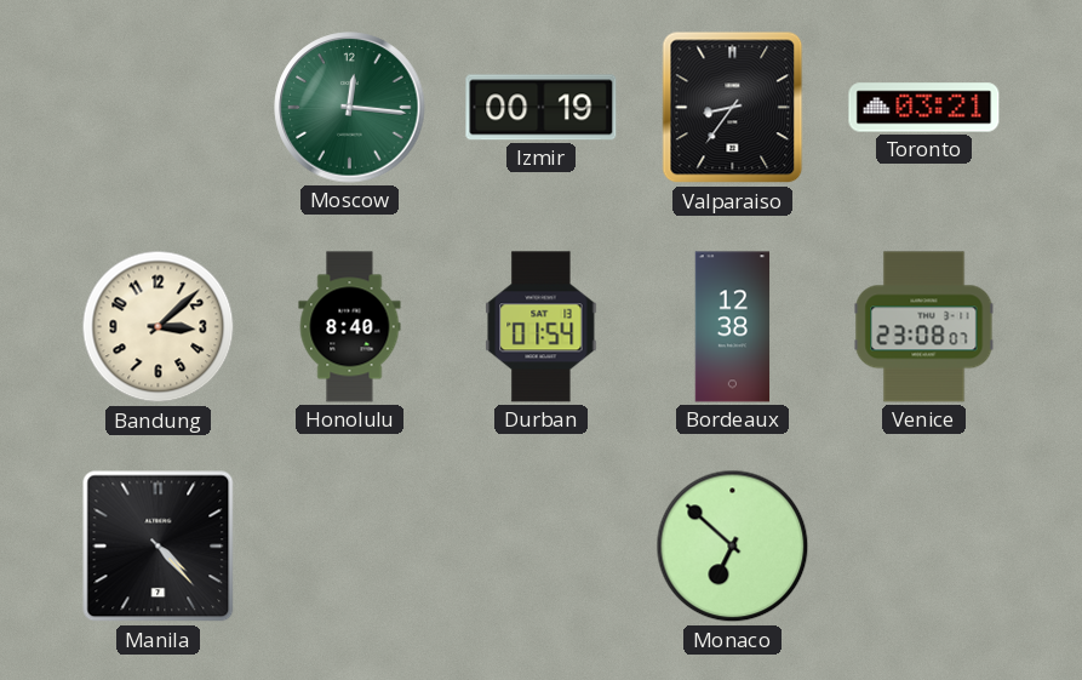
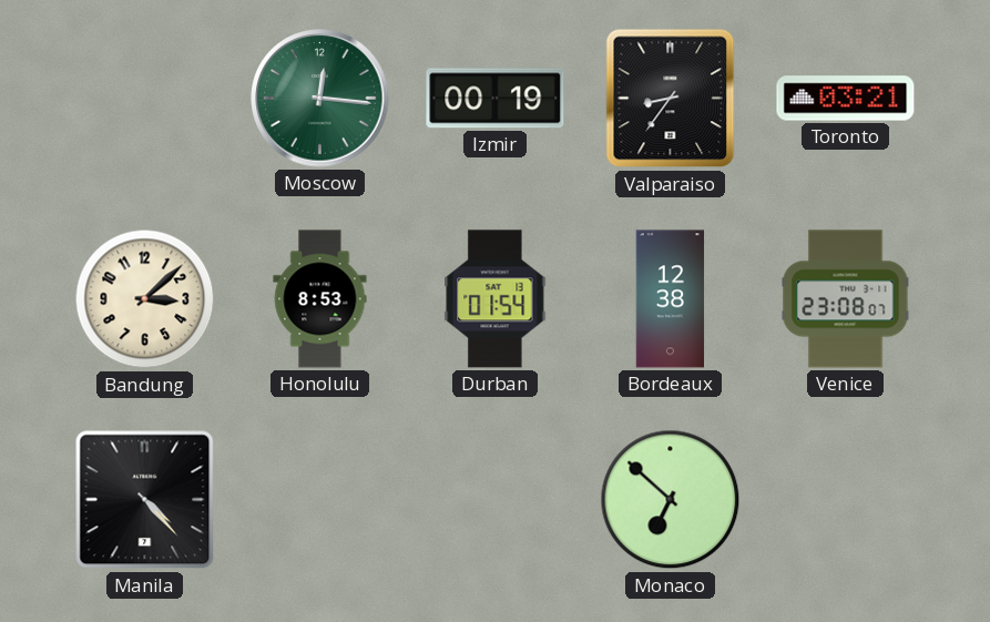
Honolulu: 8:40 -> 8:53
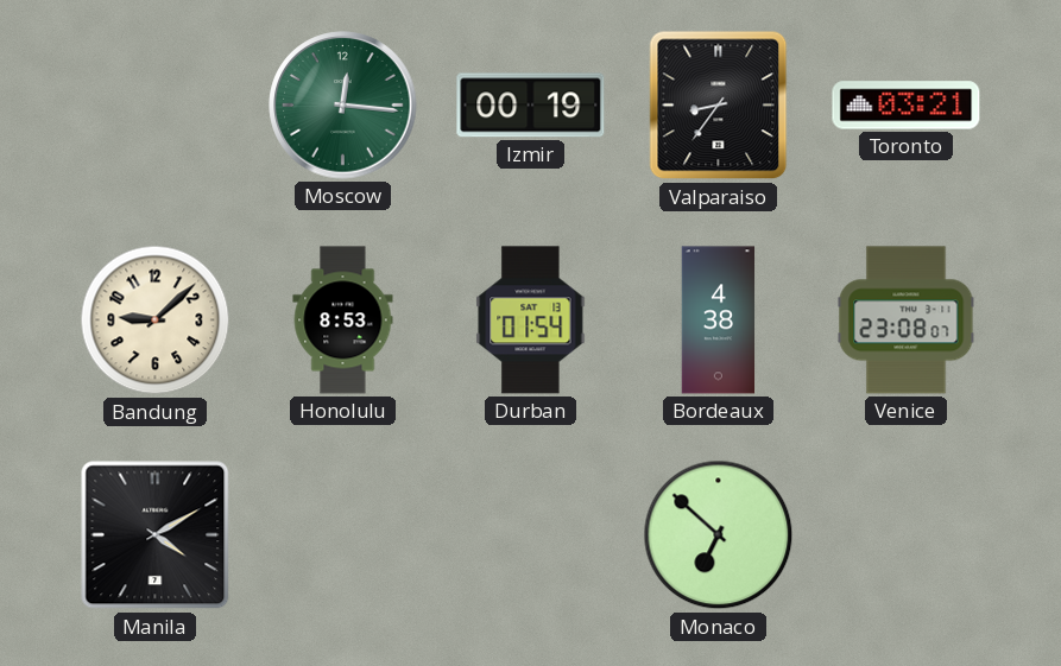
Bandung: 3:08 -> 9:08
Bordeaux: 12:38 -> 4:38
Manila: 4:23 -> 4:10
